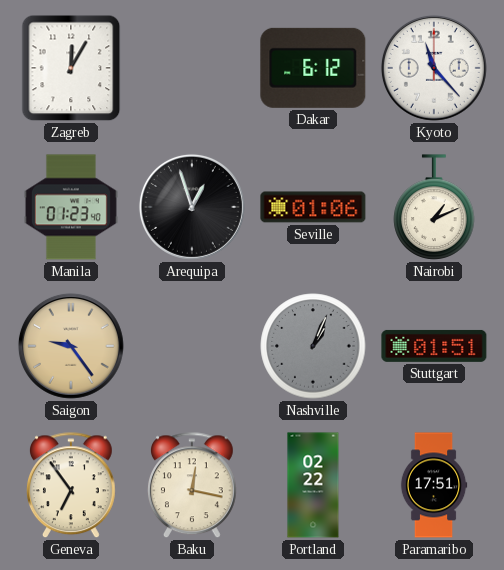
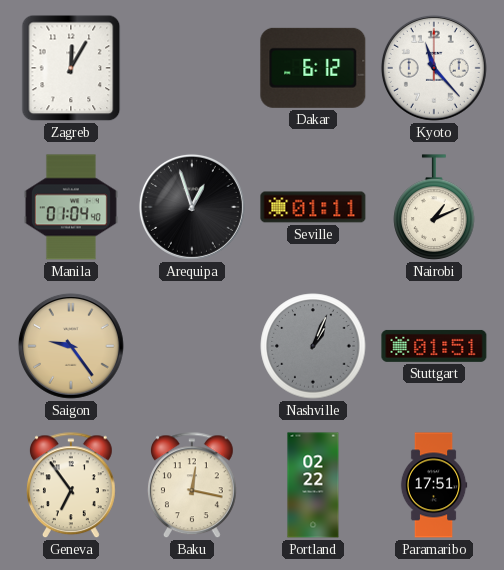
Manila: 01:23 -> 01:04
Seville: 01:06 -> 01:11
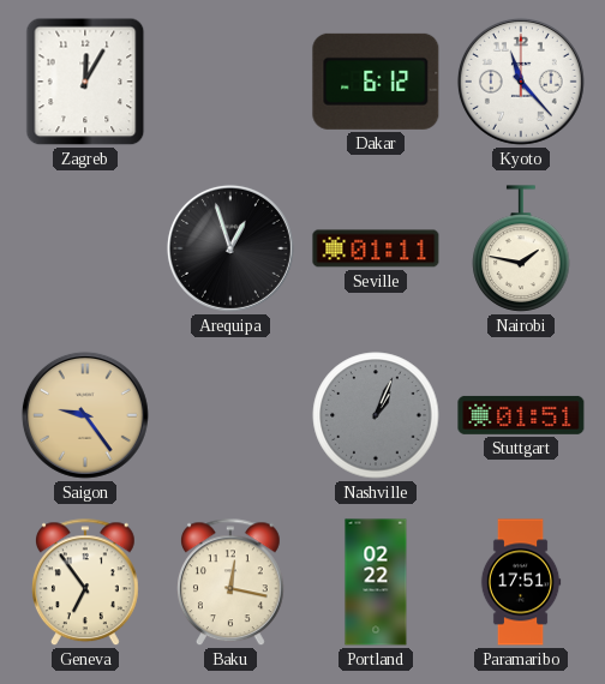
Manila: 01:04 -> none
Nairobi: 1:11 -> 1:47
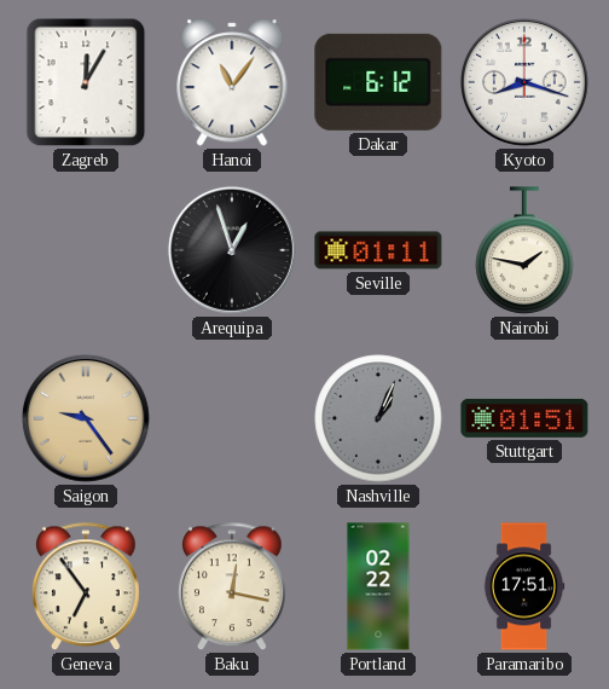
Hanoi: none -> 11:06
Kyoto: 11:23 -> 8:18
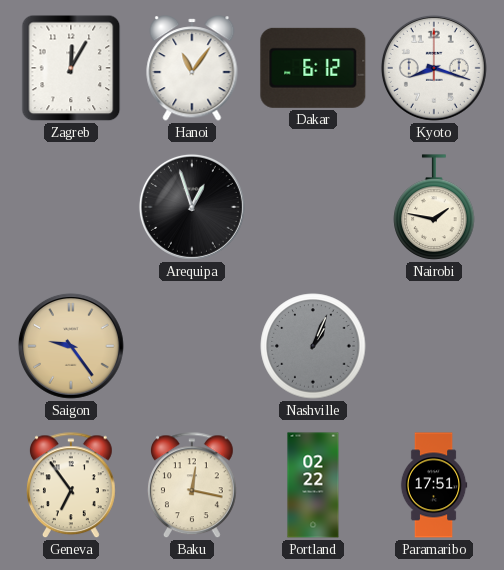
Seville: 01:11 -> none
Stuttgart: 01:51 -> none
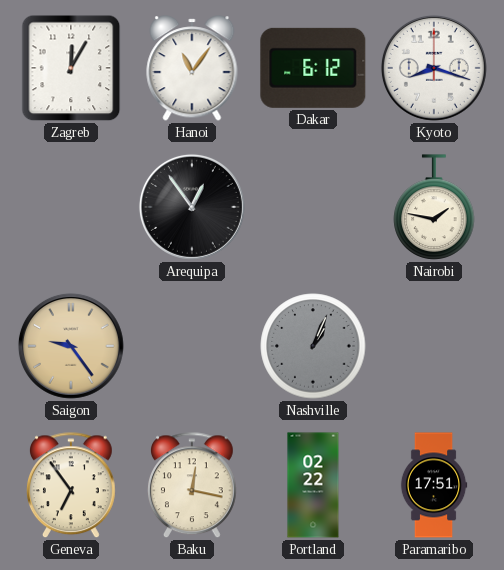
Arequipa: 12:57 -> 12:54
